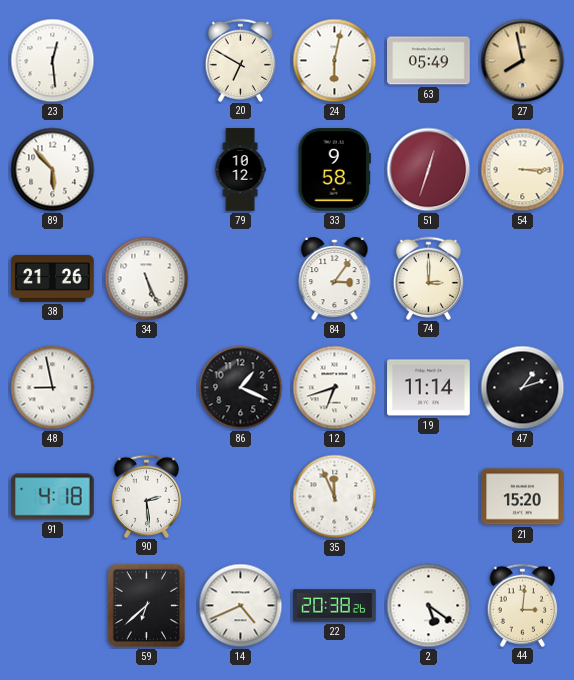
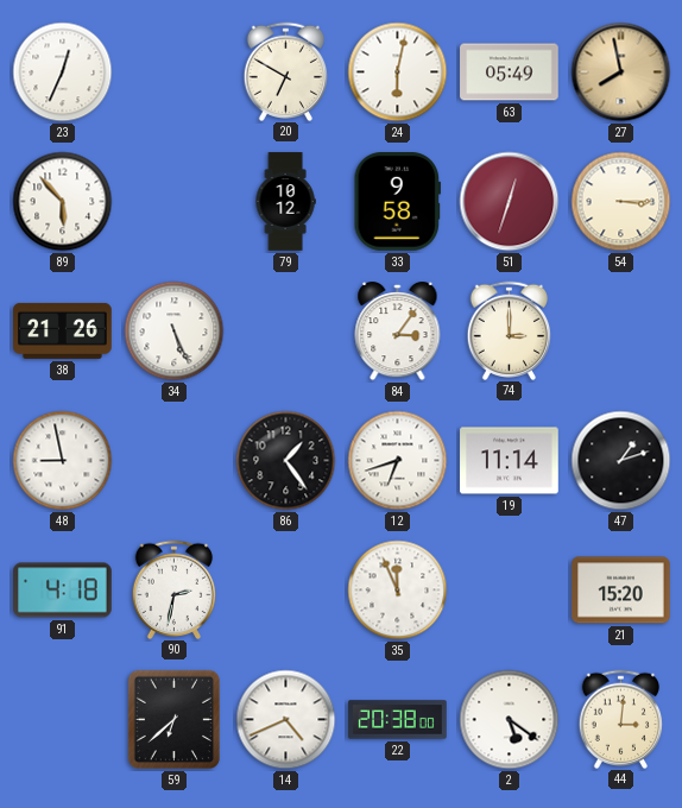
23: 12:29 -> 12:34
86: 1:19 -> 1:24
90: 2:29 -> 2:32
22: 20:38:26 -> 20:38:00
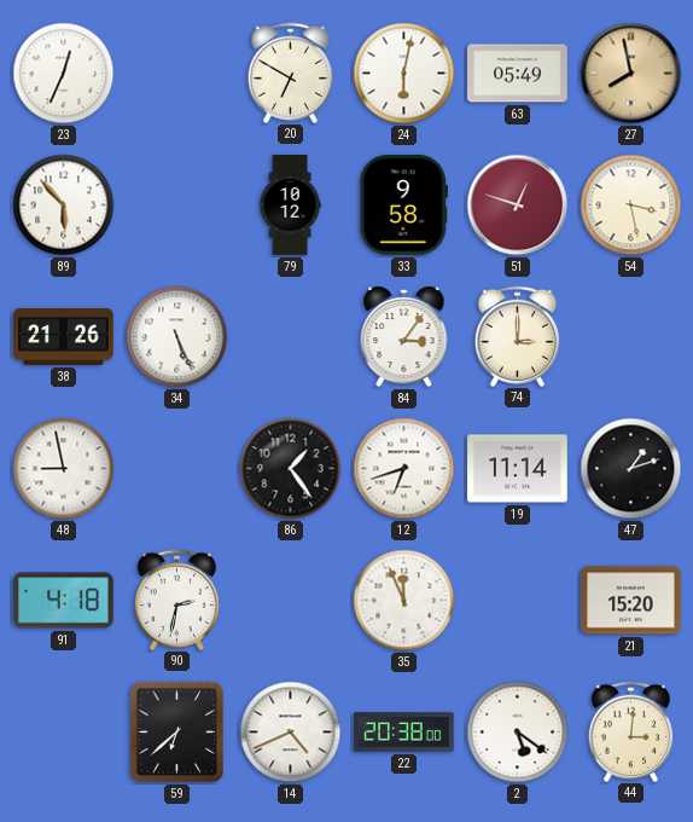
51: 12:33 -> 12:48
54: 3:15 -> 3:28
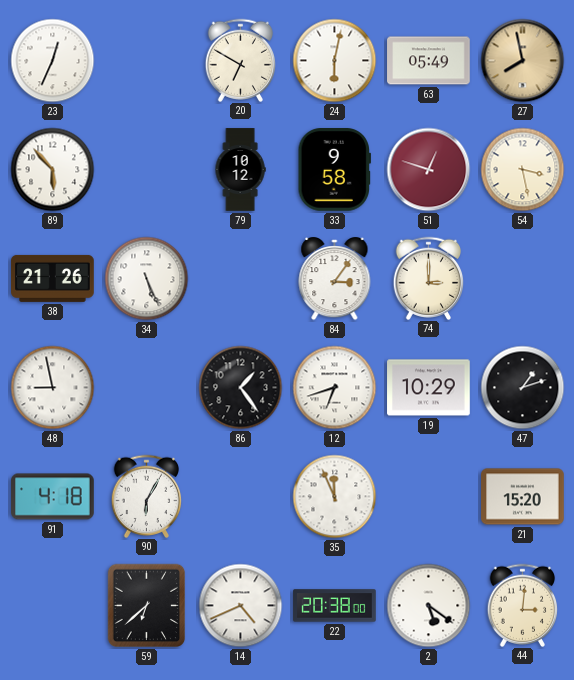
19: 11:14 -> 10:29
90: 2:32 -> 6:05
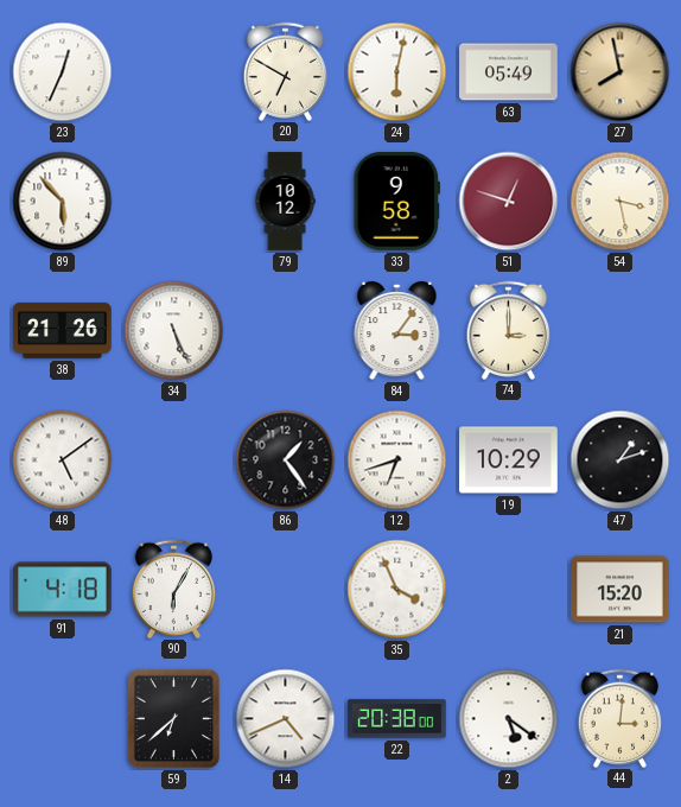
48: 8:58 -> 5:09
35: 11:56 -> 3:56
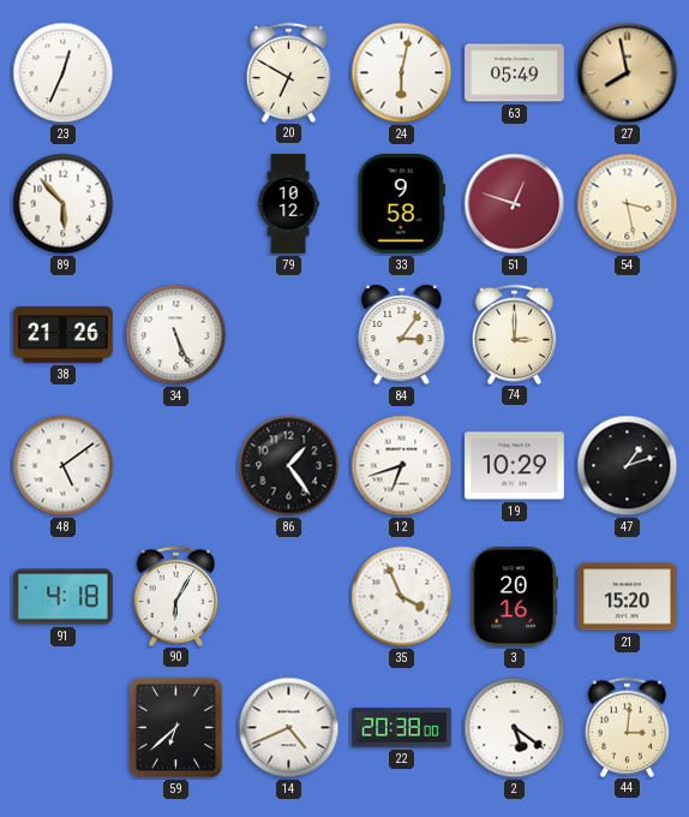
3: none -> 20:16
